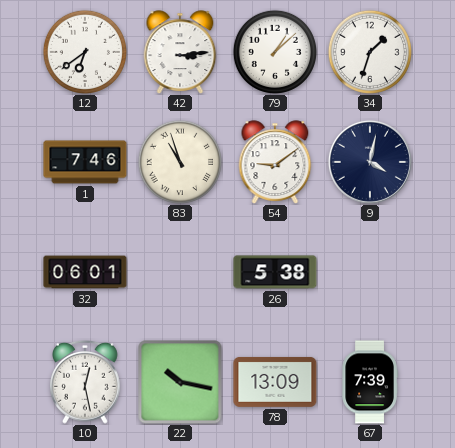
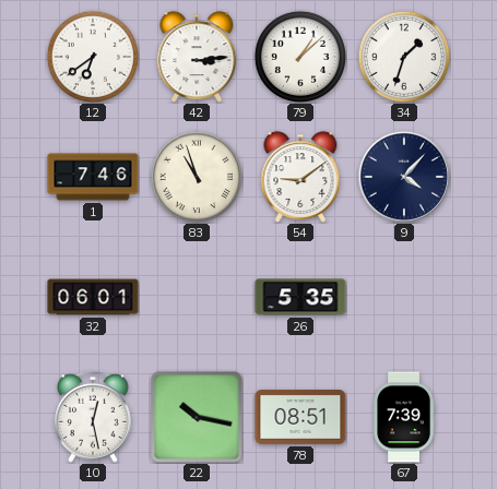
9: 4:02 -> 4:07
26: 5:38 -> 5:35
78: 13:09 -> 08:51
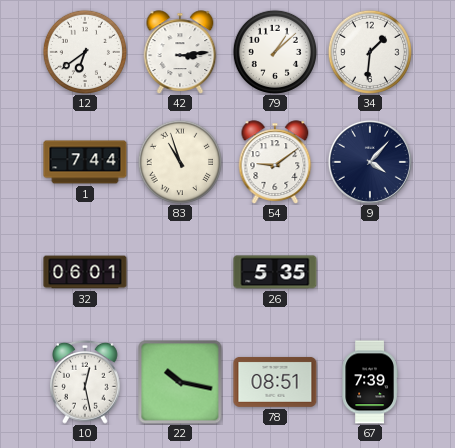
34: 1:33 -> 1:31
1: 7:46 -> 7:44
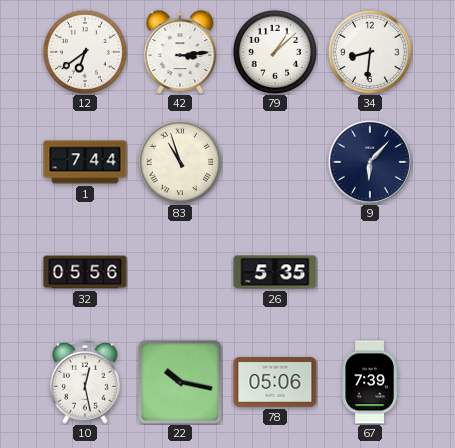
34: 1:31 -> 8:31
54: 9:09 -> none
9: 4:07 -> 6:07
32: 06:01 -> 05:56
78: 08:51 -> 05:06
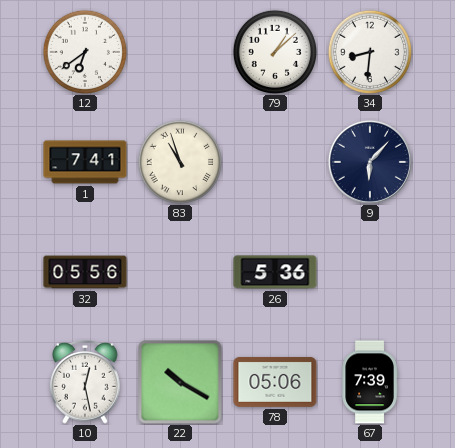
42: 3:14 -> none
1: 7:44 -> 7:41
26: 5:35 -> 5:36
22: 10:17 -> 10:20
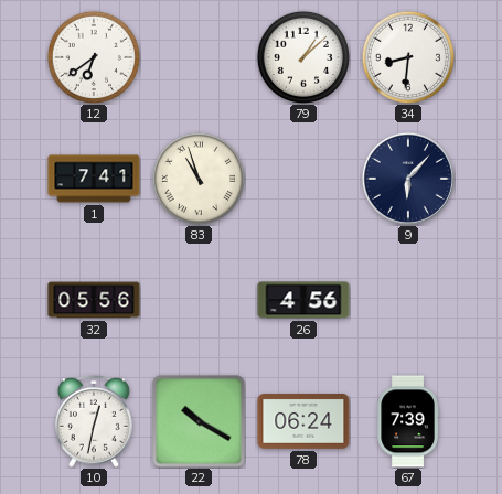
26: 5:36 -> 4:56
10: 12:28 -> 12:32
78: 05:06 -> 06:24
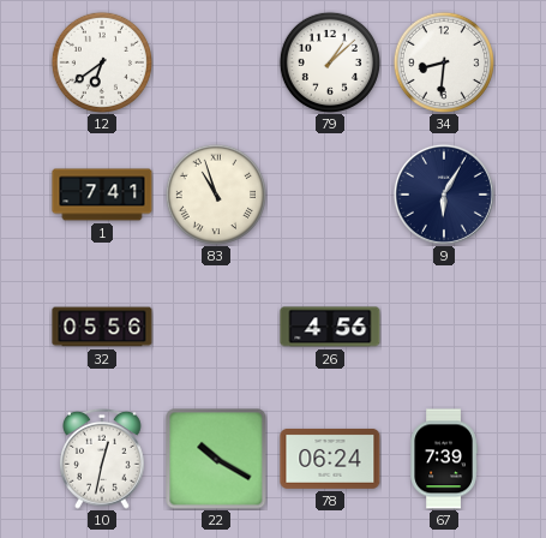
9: 6:07 -> 6:05
